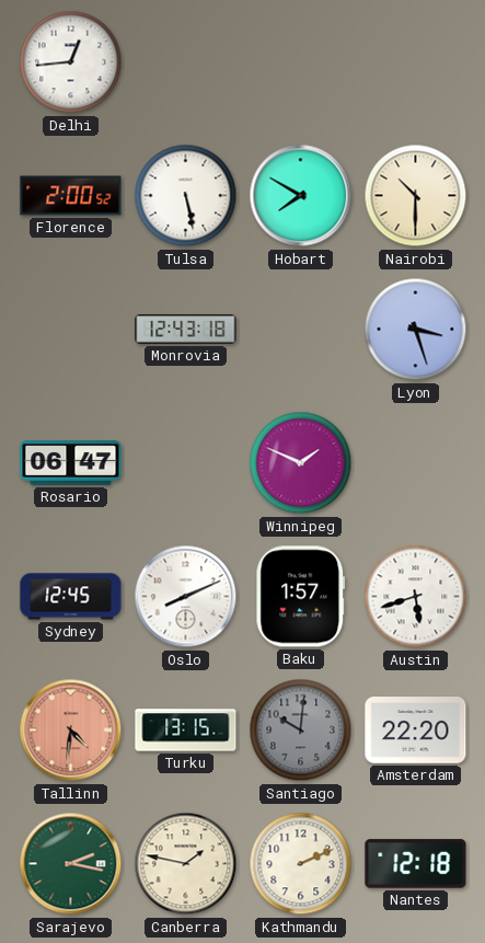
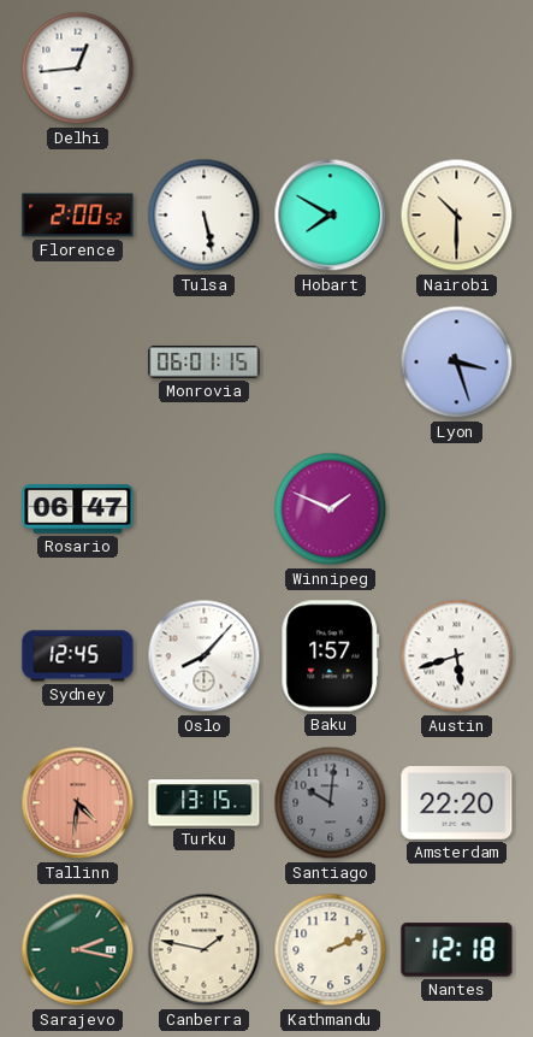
Monrovia: 12:43 -> 06:01
Oslo: 8:11 -> 8:07
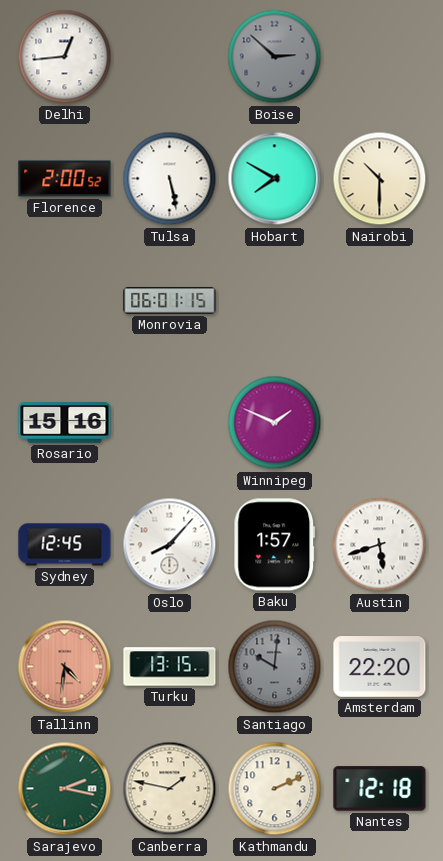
Boise: none -> 2:52
Lyon: 3:27 -> none
Rosario: 06:47 -> 15:16
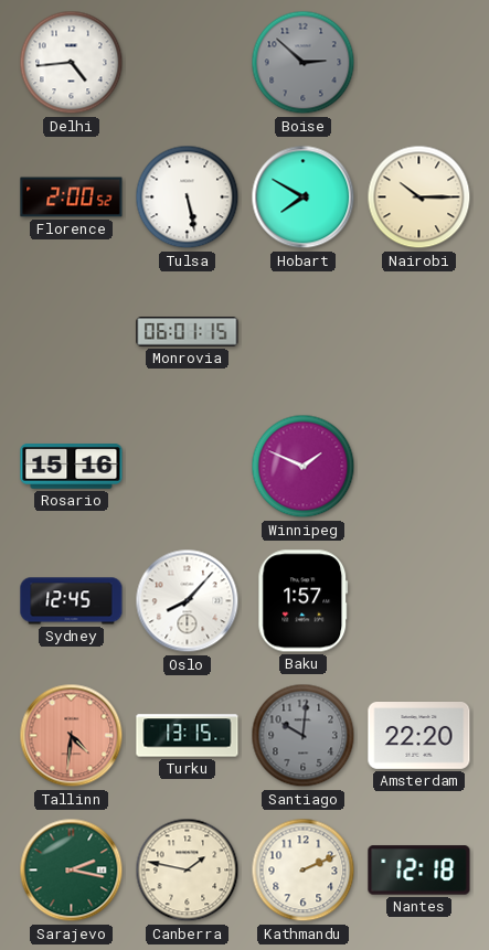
Delhi: 12:44 -> 4:44
Nairobi: 10:30 -> 10:15
Austin: 5:42 -> none
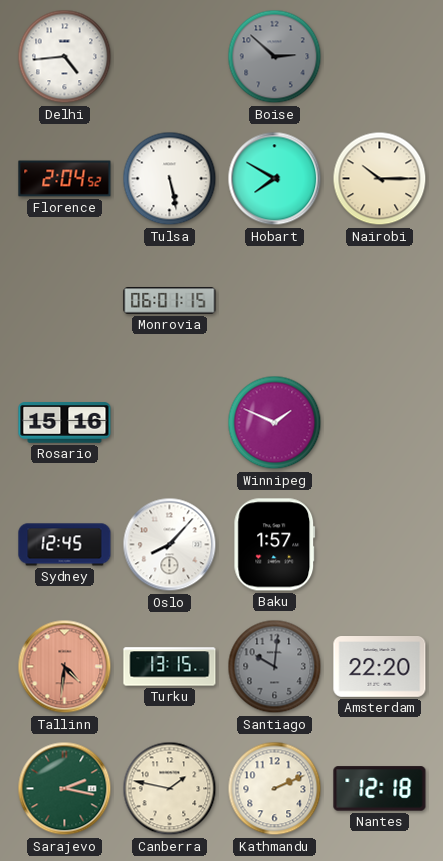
Florence: 2:00 -> 2:04
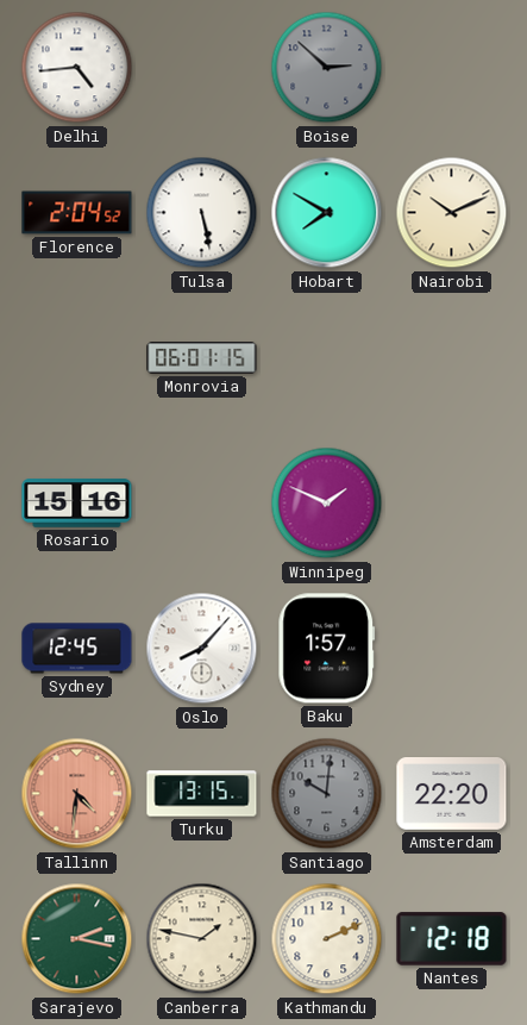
Nairobi: 10:15 -> 10:11
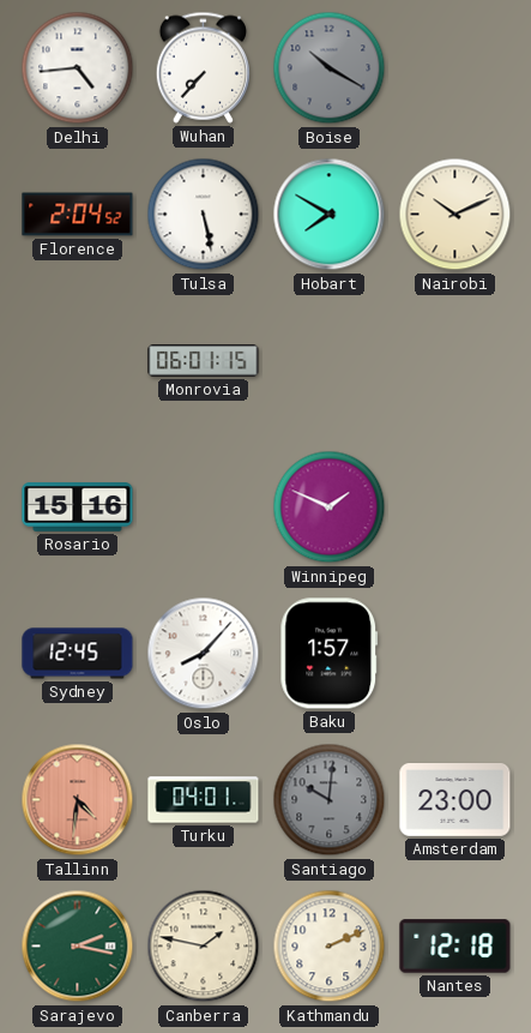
Wuhan: none -> 7:37
Boise: 2:52 -> 10:20
Turku: 13:15 -> 04:01
Amsterdam: 22:20 -> 23:00
